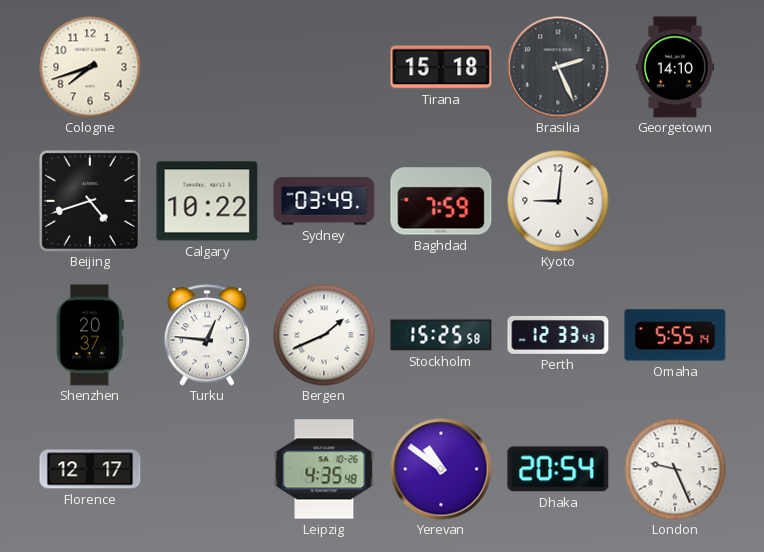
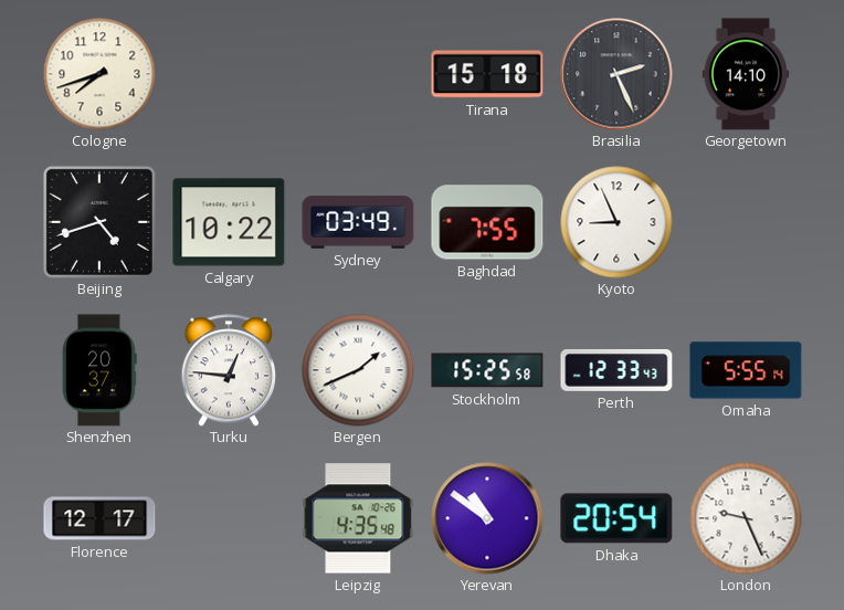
Baghdad: 7:59 -> 7:55
Kyoto: 9:01 -> 8:56
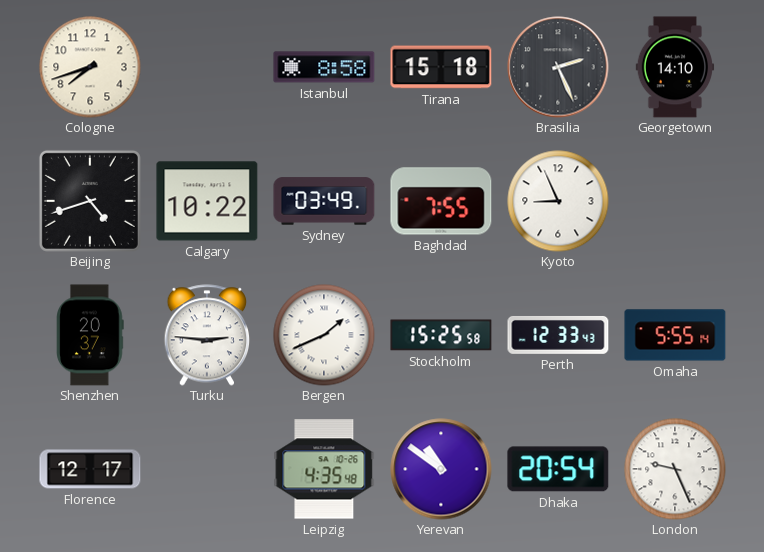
Istanbul: none -> 8:58
Turku: 12:46 -> 2:46
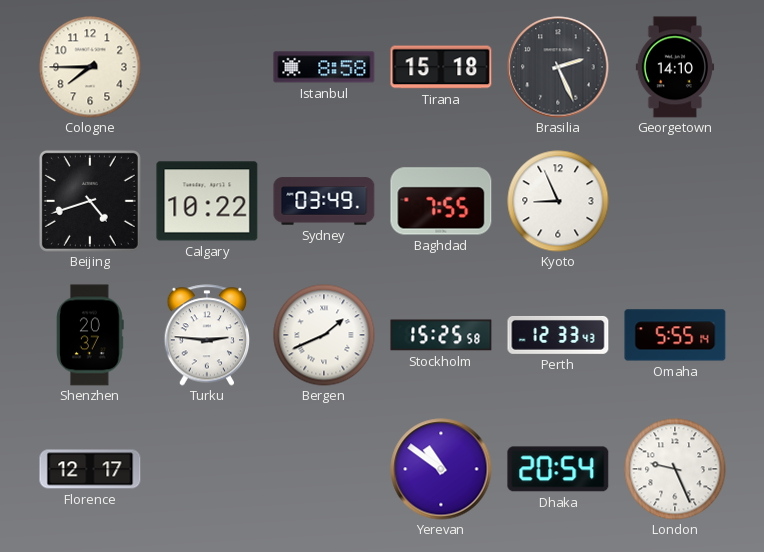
Cologne: 7:42 -> 7:45
Leipzig: 4:35 -> none
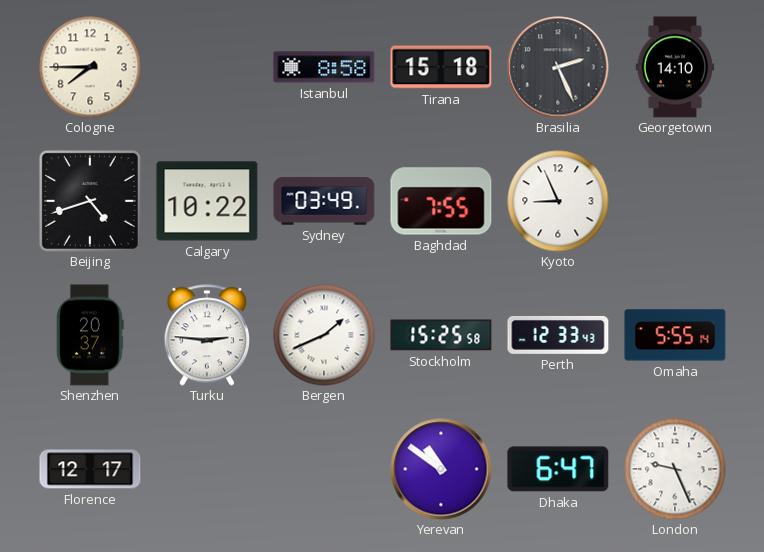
Dhaka: 20:54 -> 6:47
